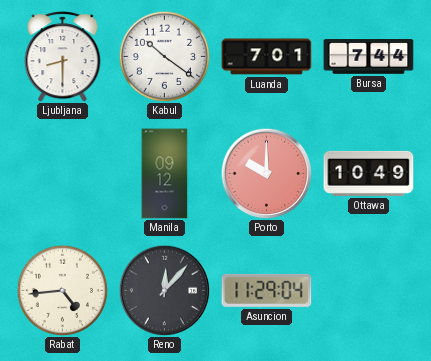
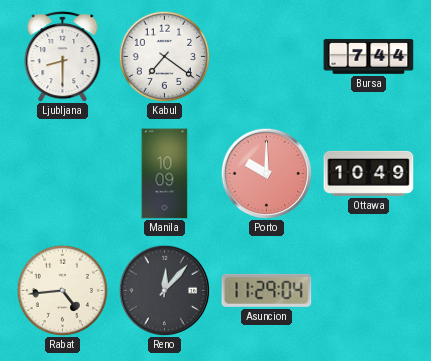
Kabul: 10:21 -> 7:21
Luanda: 7:01 -> none
Manila: 09:12 -> 10:09
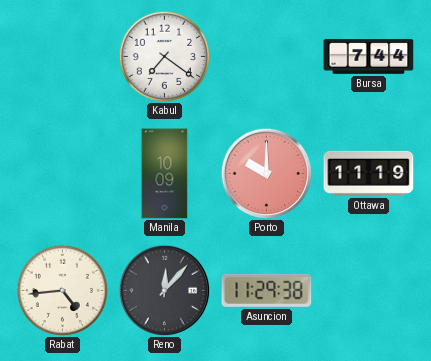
Ljubljana: 8:30 -> none
Ottawa: 10:49 -> 11:19
Asuncion: 11:29:04 -> 11:29:38
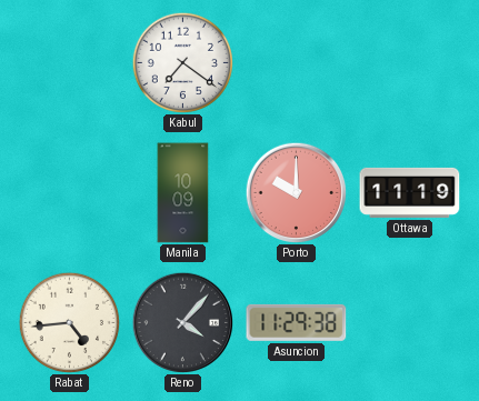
Bursa: 7:44 -> none
Reno: 12:07 -> 4:07
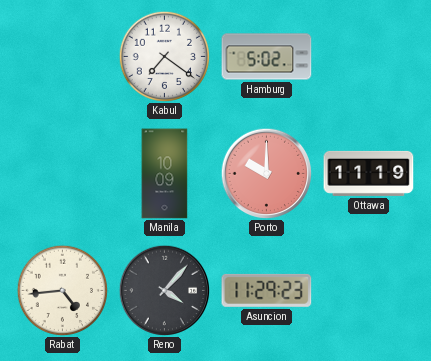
Hamburg: none -> 5:02
Asuncion: 11:29:38 -> 11:29:23
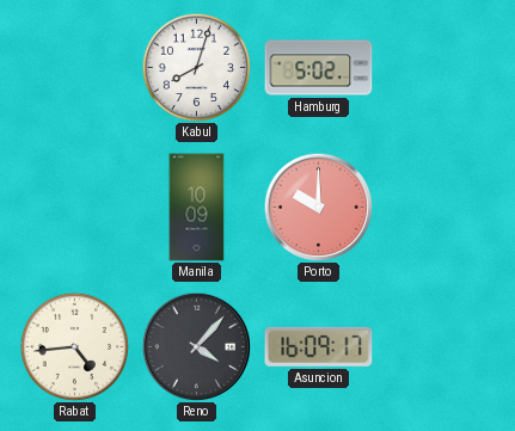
Kabul: 7:21 -> 8:03
Ottawa: 11:19 -> none
Asuncion: 11:29 -> 16:09
